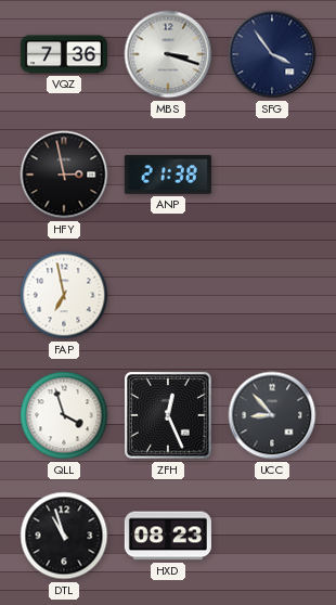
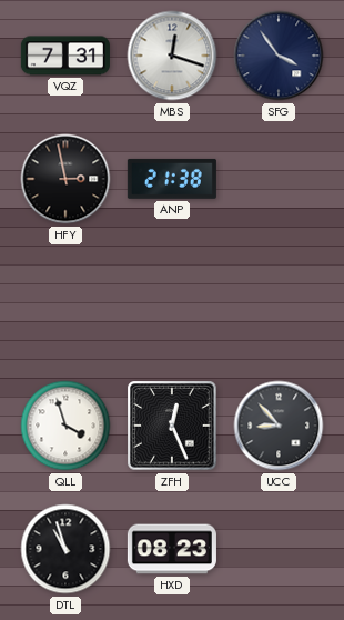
VQZ: 7:36 -> 7:31
MBS: 3:18 -> 12:18
FAP: 6:58 -> none
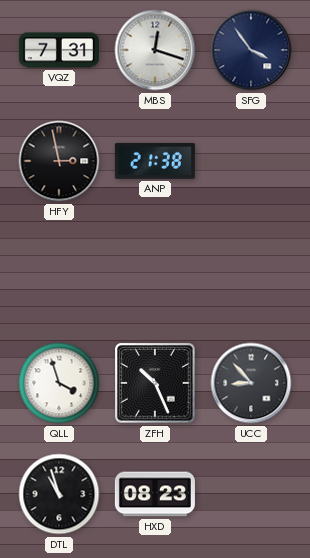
ZFH: 12:26 -> 10:26
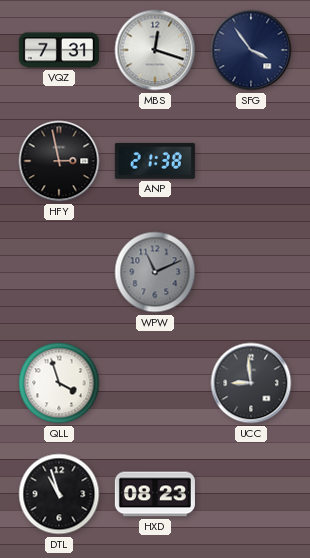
WPW: none -> 11:11
ZFH: 10:26 -> none
UCC: 8:53 -> 8:59
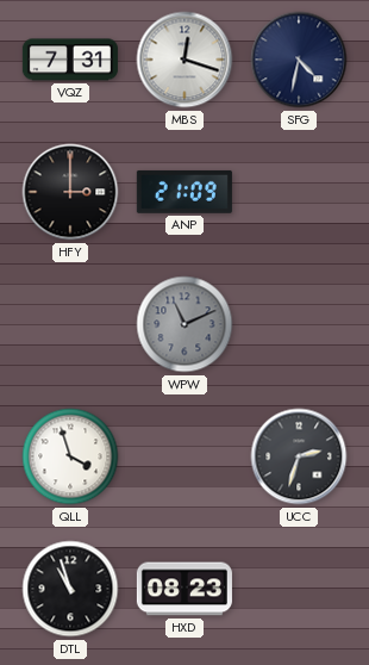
SFG: 3:54 -> 4:32
HFY: 2:58 -> 3:00
ANP: 21:38 -> 21:09
UCC: 8:59 -> 2:33
